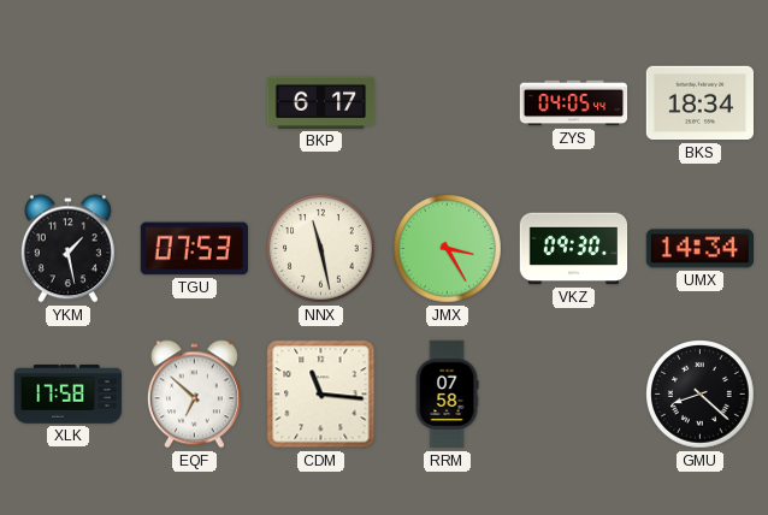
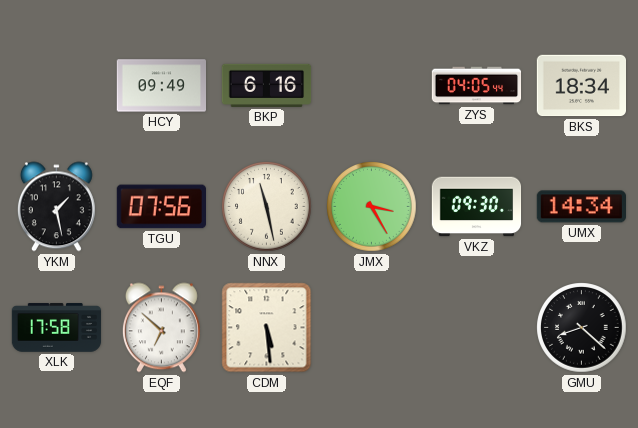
HCY: none -> 09:49
BKP: 6:17 -> 6:16
TGU: 07:53 -> 07:56
CDM: 11:16 -> 5:29
RRM: 07:58 -> none
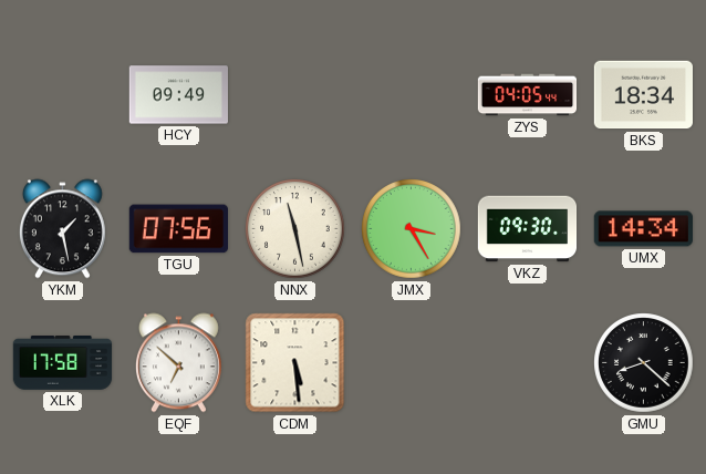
BKP: 6:16 -> none
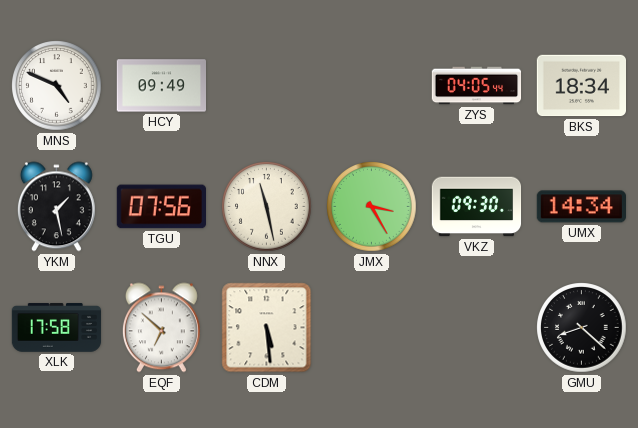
MNS: none -> 4:49
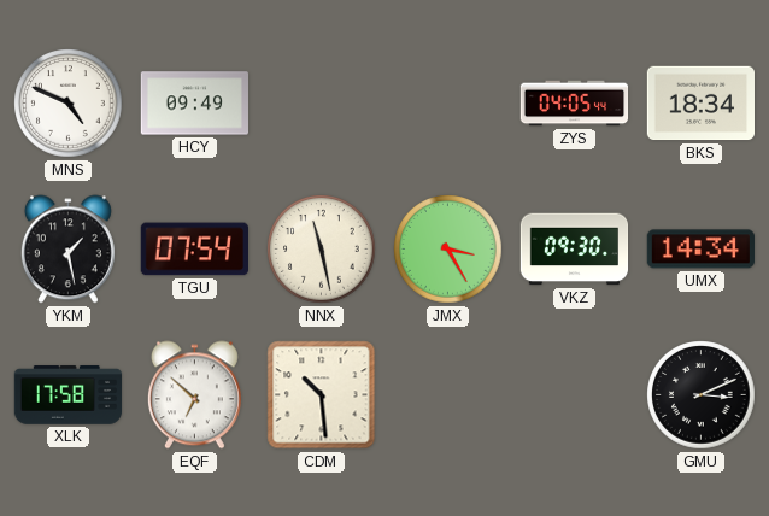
TGU: 07:56 -> 07:54
CDM: 5:29 -> 10:29
GMU: 8:22 -> 3:11
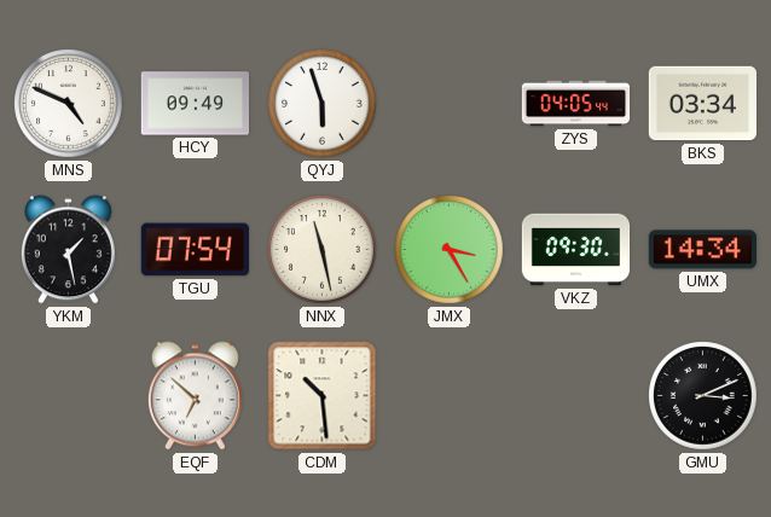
QYJ: none -> 5:57
BKS: 18:34 -> 03:34
XLK: 17:58 -> none
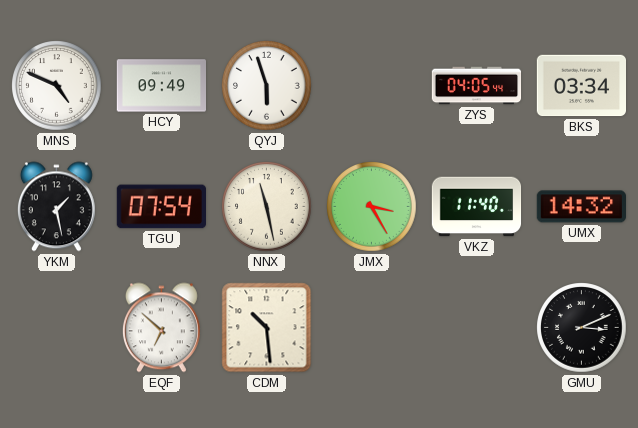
VKZ: 09:30 -> 11:40
UMX: 14:34 -> 14:32
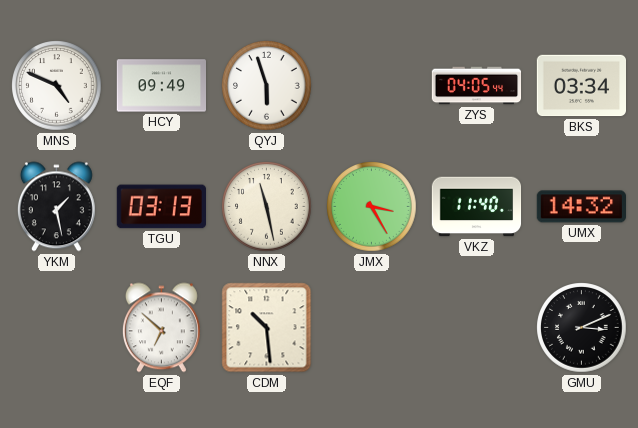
TGU: 07:54 -> 03:13
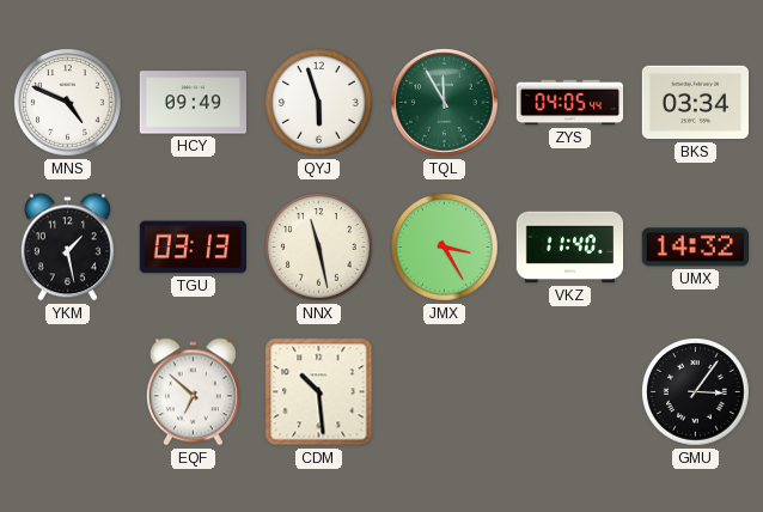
TQL: none -> 11:55
GMU: 3:11 -> 3:06
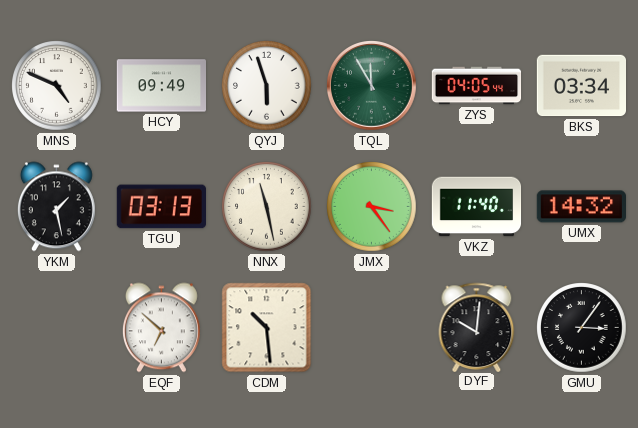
JMX: 3:25 -> 3:24
DYF: none -> 10:01
